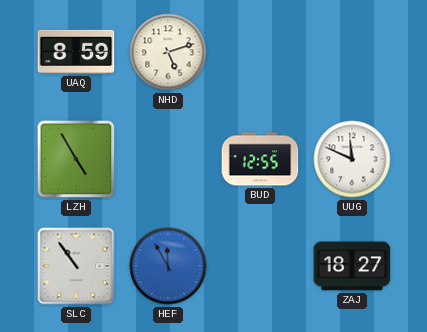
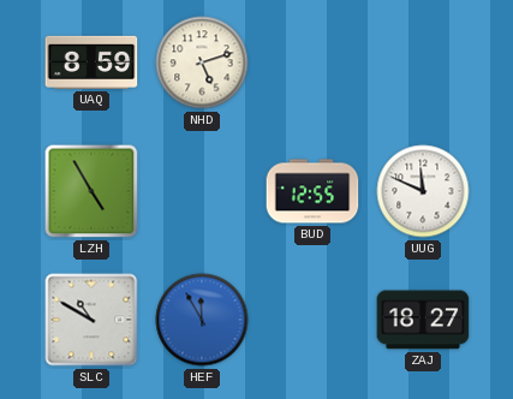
SLC: 10:54 -> 10:50
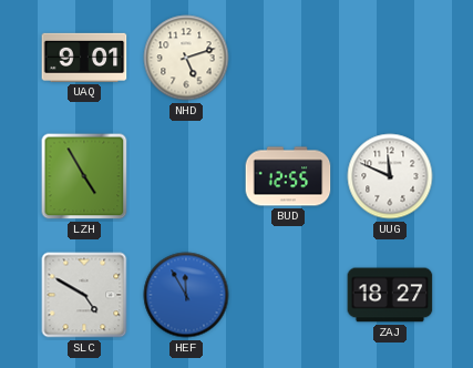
UAQ: 8:59 -> 9:01
SLC: 10:50 -> 4:50
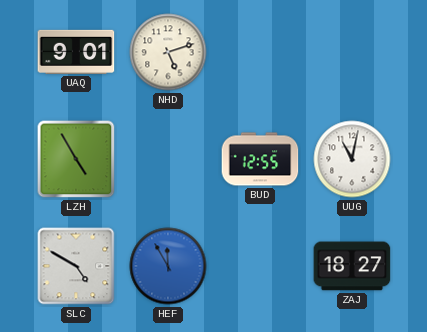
UUG: 11:49 -> 11:02
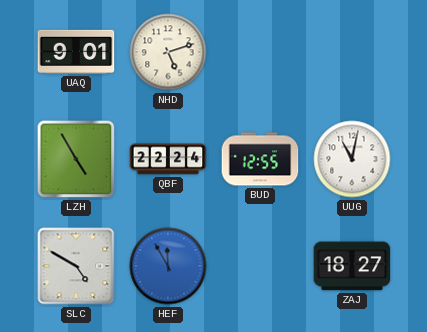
QBF: none -> 22:24
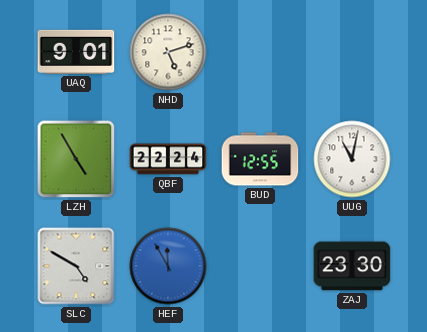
ZAJ: 18:27 -> 23:30
